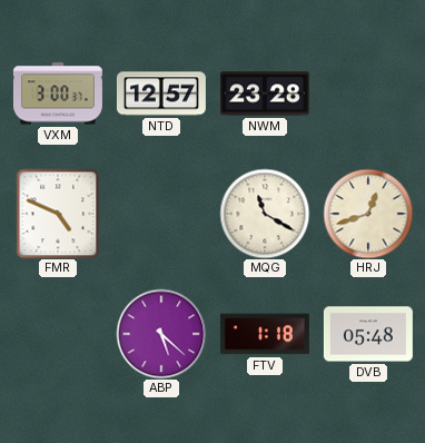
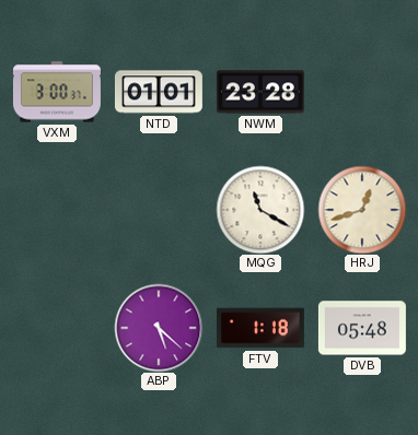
NTD: 12:57 -> 01:01
FMR: 4:49 -> none
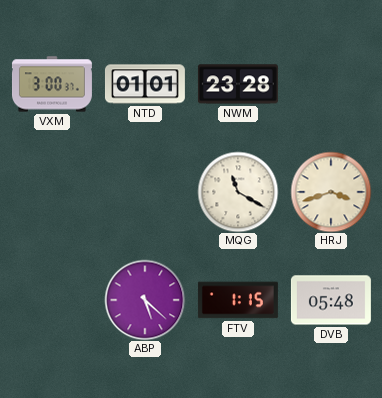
HRJ: 12:42 -> 3:42
FTV: 1:18 -> 1:15
